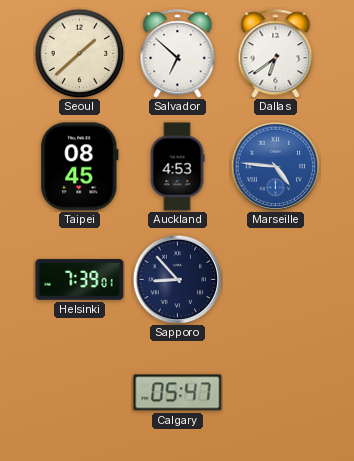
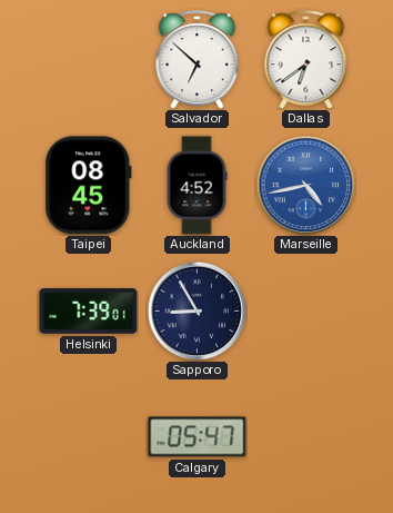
Seoul: 1:38 -> none
Auckland: 4:53 -> 4:52
Marseille: 4:46 -> 4:43
Sapporo: 8:53 -> 8:55
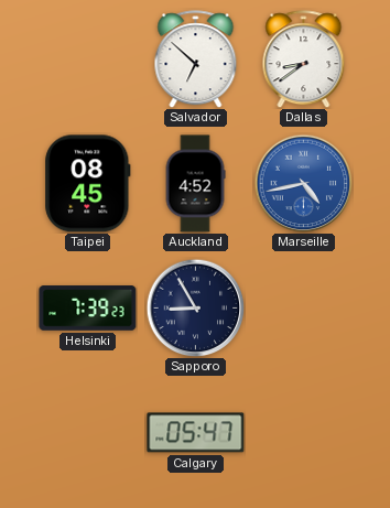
Dallas: 6:39 -> 8:39
Helsinki: 7:39:01 -> 7:39:23
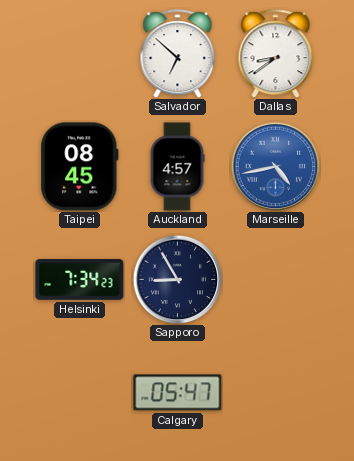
Auckland: 4:52 -> 4:57
Helsinki: 7:39 -> 7:34
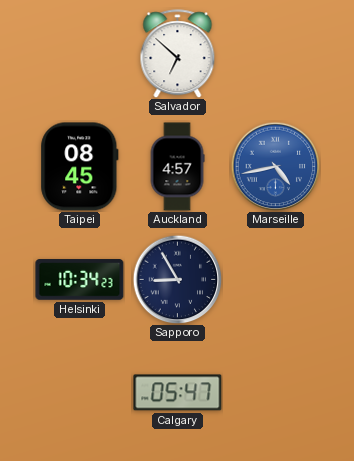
Dallas: 8:39 -> none
Helsinki: 7:34 -> 10:34
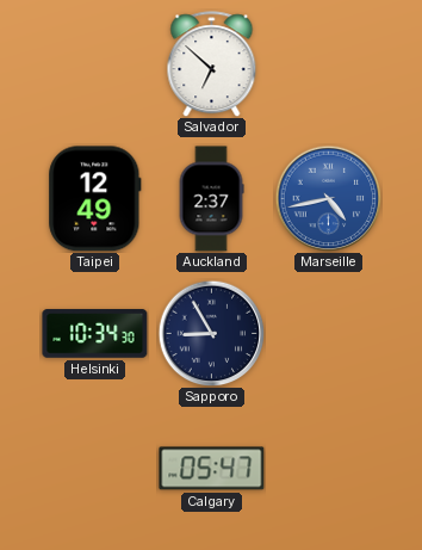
Taipei: 08:45 -> 12:49
Auckland: 4:57 -> 2:37
Helsinki: 10:34:23 -> 10:34:30
